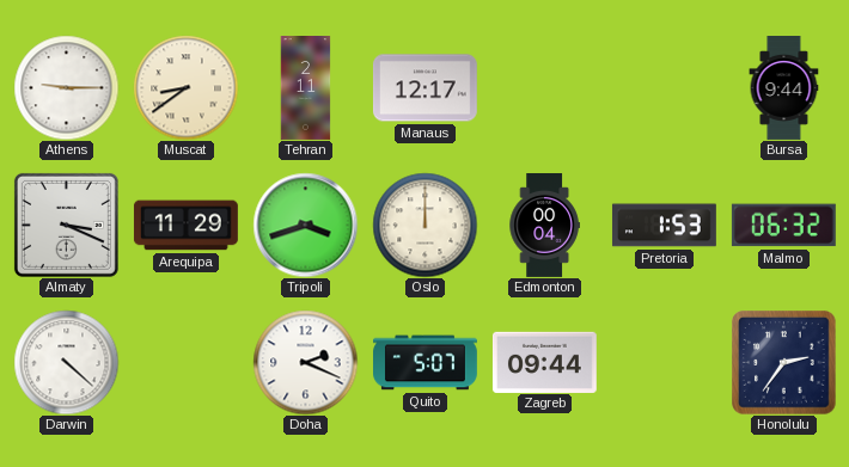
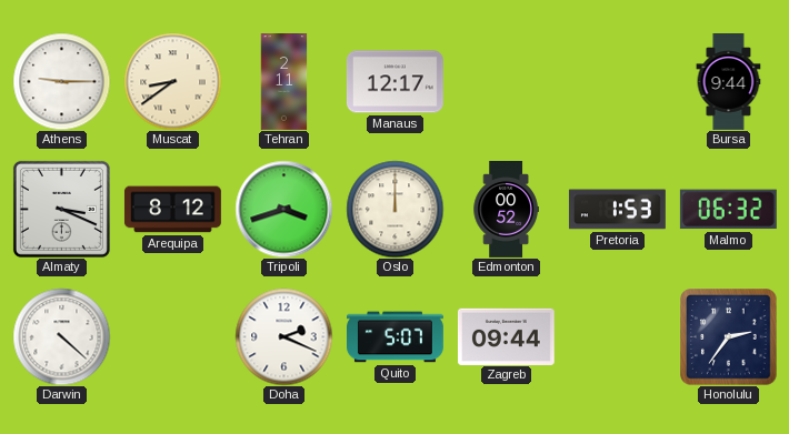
Arequipa: 11:29 -> 8:12
Edmonton: 00:04 -> 00:52
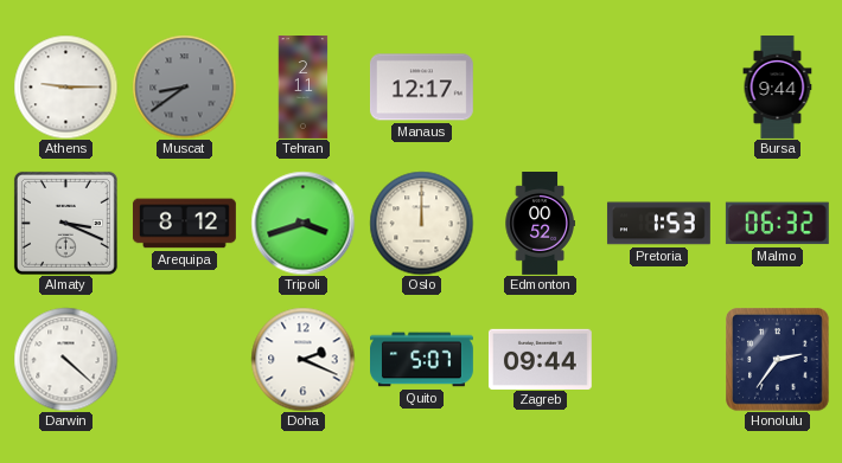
Muscat dial: cream -> grey
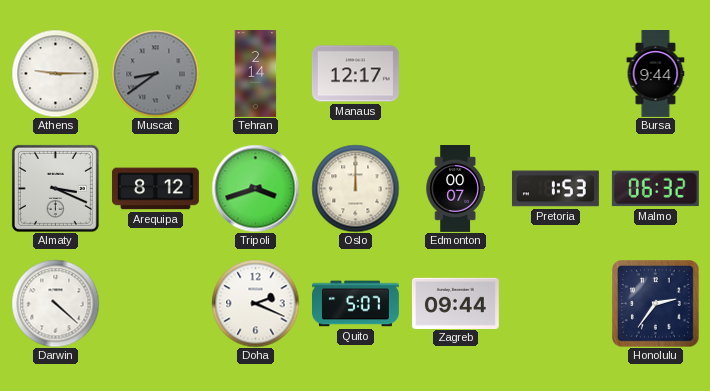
Tehran: 2:11 -> 2:14
Edmonton: 00:52 -> 00:07
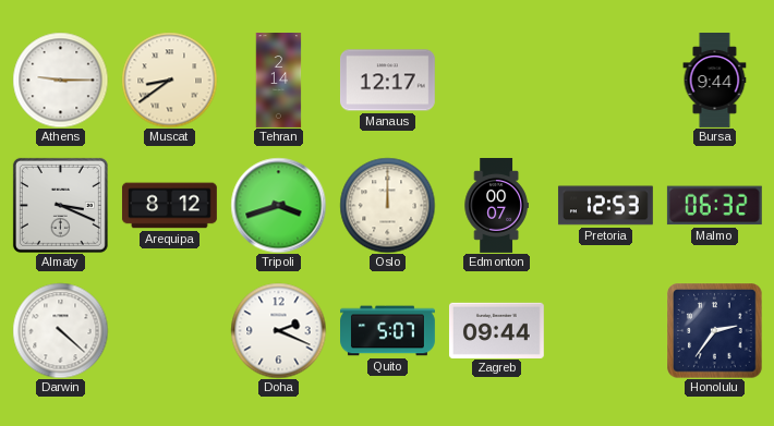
Muscat dial: grey -> cream
Pretoria: 1:53 -> 12:53
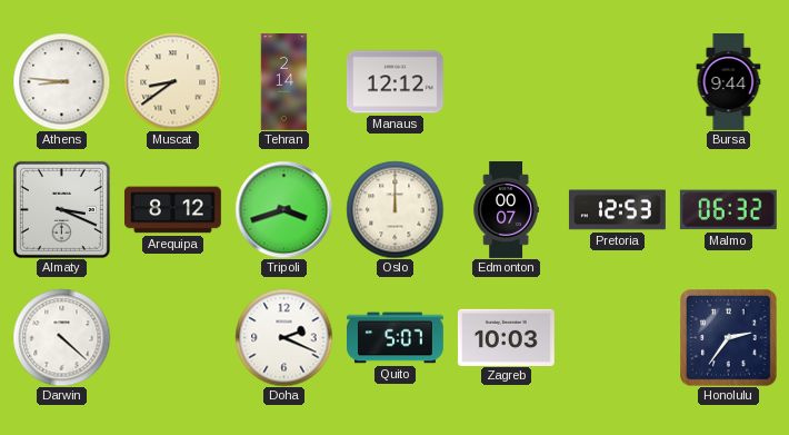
Athens: 9:15 -> 8:46
Manaus: 12:17 -> 12:12
Zagreb: 09:44 -> 10:03
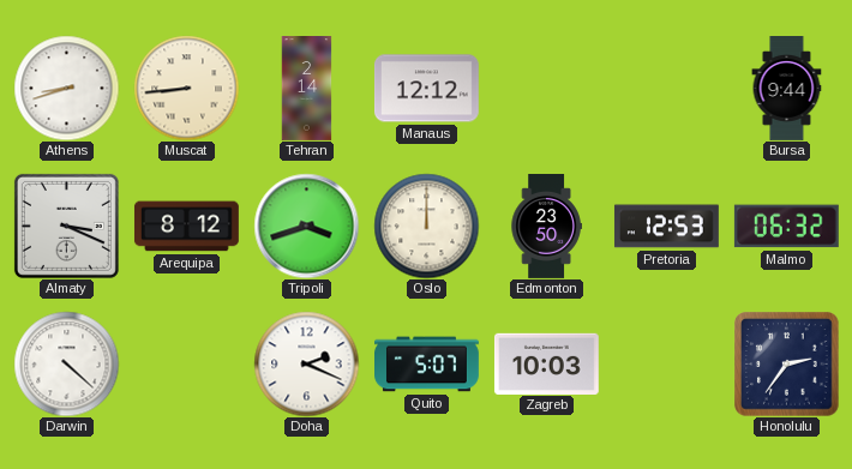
Athens: 8:46 -> 8:42
Muscat: 8:39 -> 8:44
Edmonton: 00:07 -> 23:50
